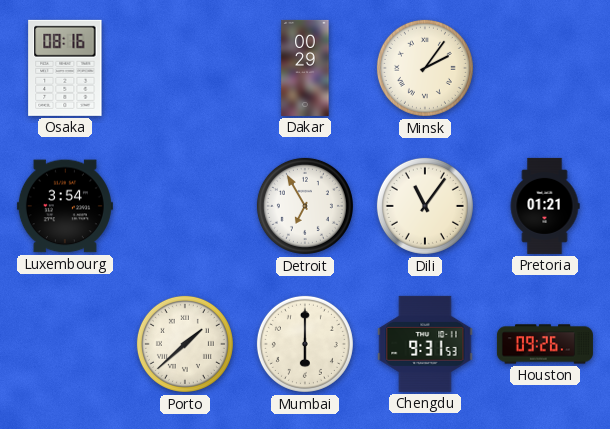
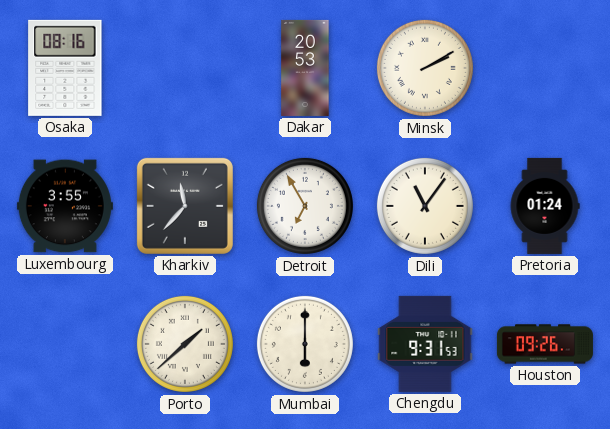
Dakar: 00:29 -> 20:53
Minsk: 2:06 -> 2:10
Luxembourg: 3:54 -> 3:55
Kharkiv: none -> 11:37
Pretoria: 01:21 -> 01:24
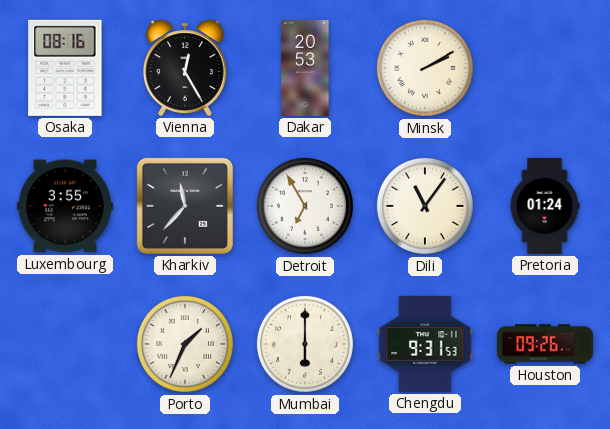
Vienna: none -> 12:25
Porto: 1:38 -> 1:34
